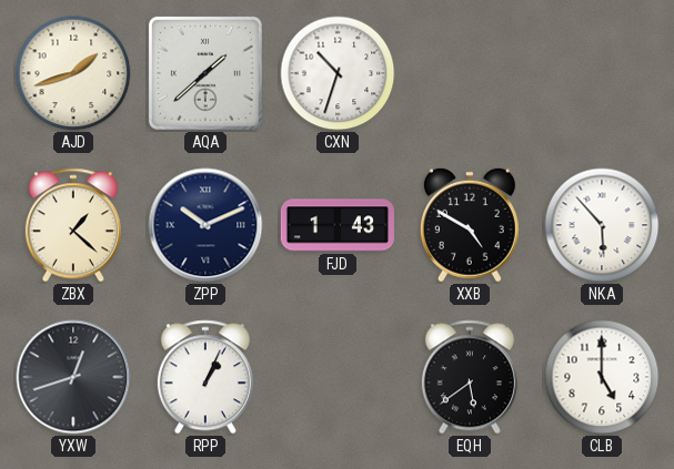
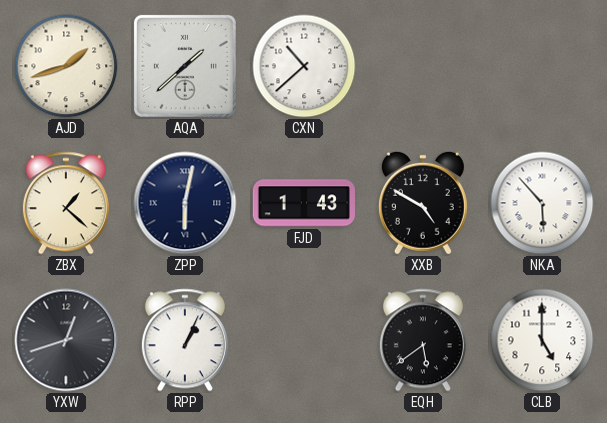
CXN: 10:33 -> 10:38
ZPP: 10:11 -> 6:02
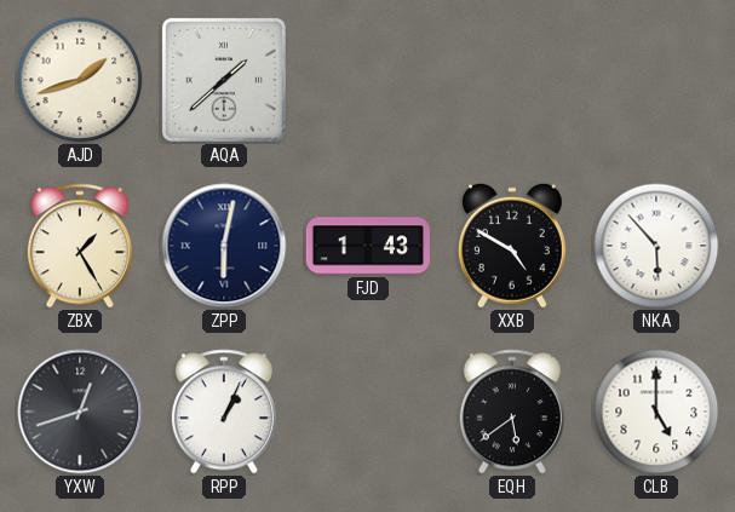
CXN: 10:38 -> none
ZBX: 1:22 -> 1:25
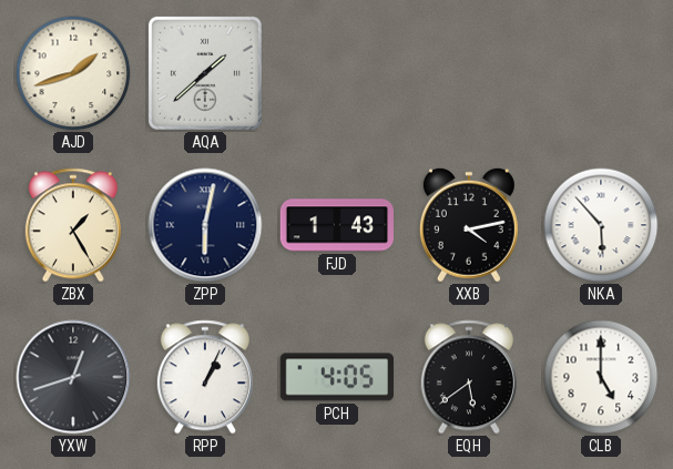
XXB: 4:50 -> 4:13
PCH: none -> 4:05
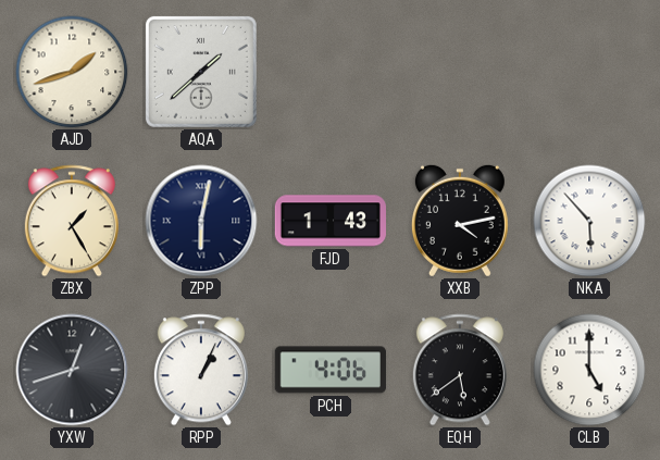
PCH: 4:05 -> 4:06
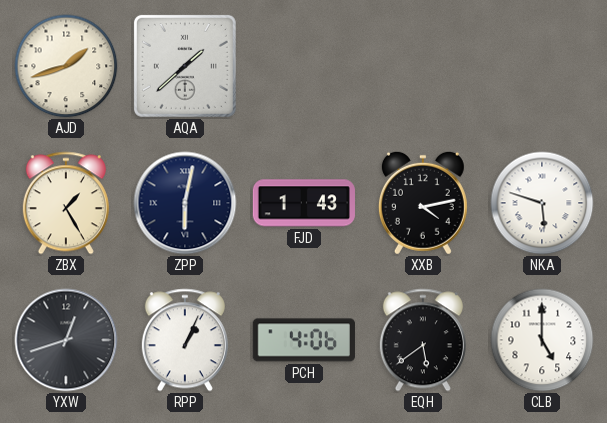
NKA: 5:53 -> 5:48
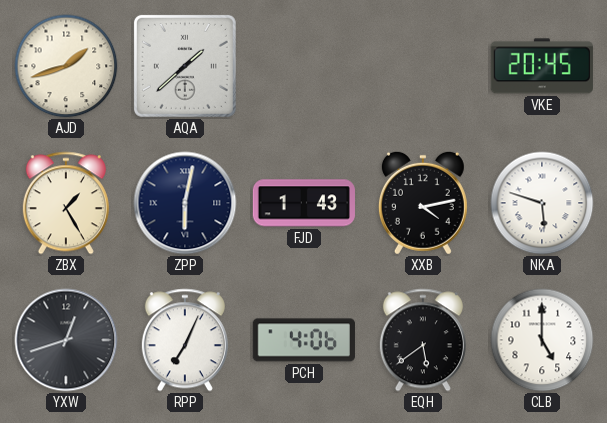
VKE: none -> 20:45
RPP: 1:04 -> 7:04
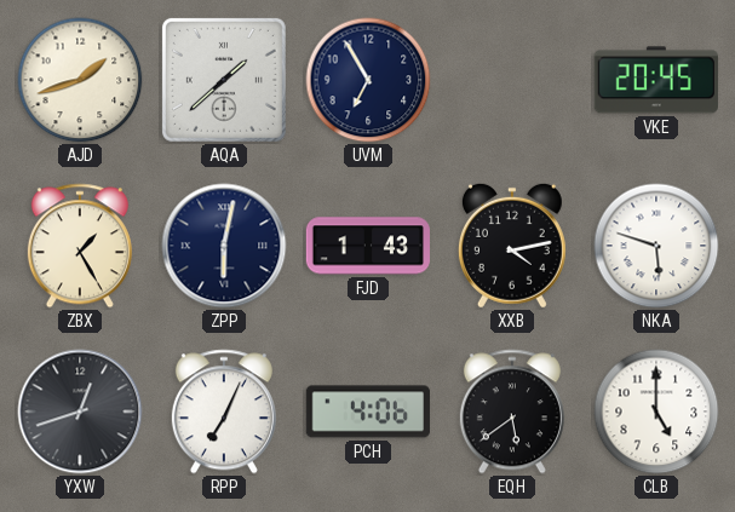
UVM: none -> 6:55
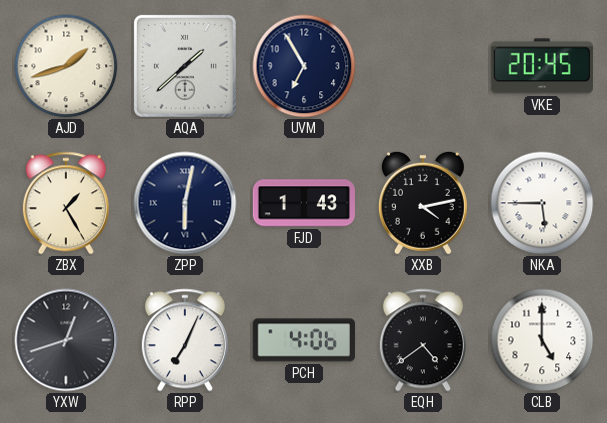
NKA: 5:48 -> 5:45
EQH: 5:39 -> 4:39
